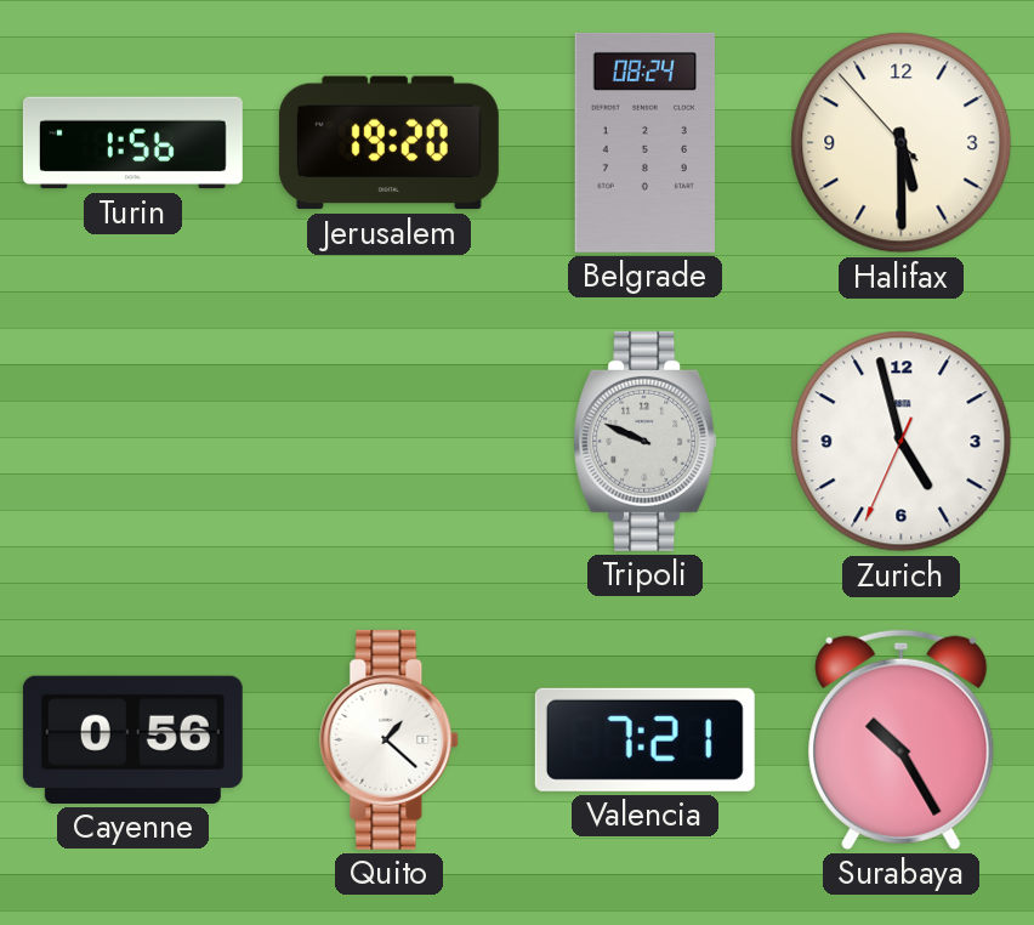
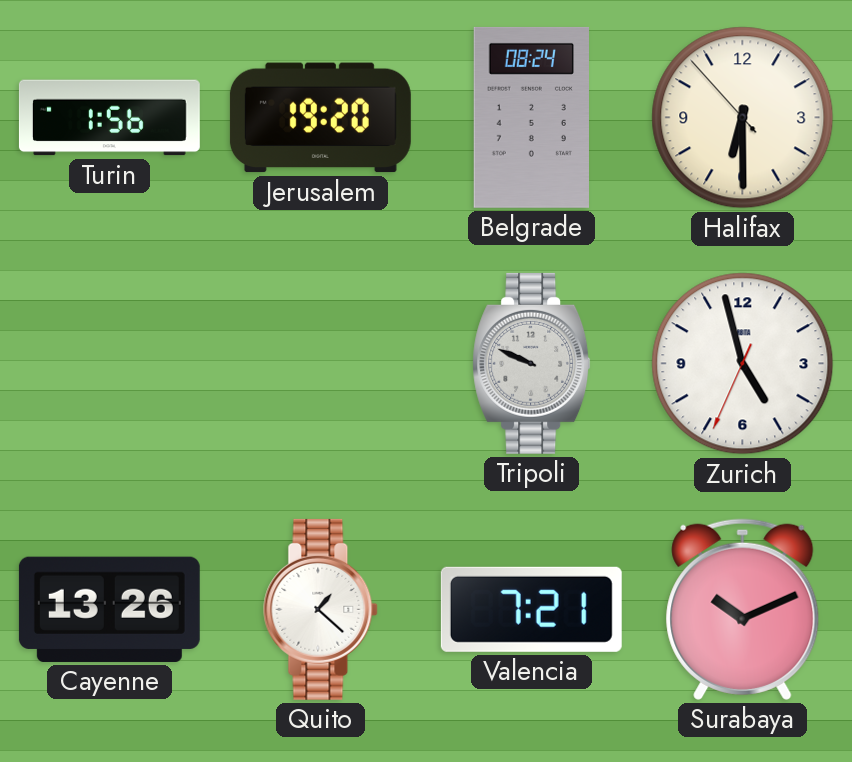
Halifax: 5:29 -> 6:29
Cayenne: 0:56 -> 13:26
Surabaya: 10:25 -> 10:11
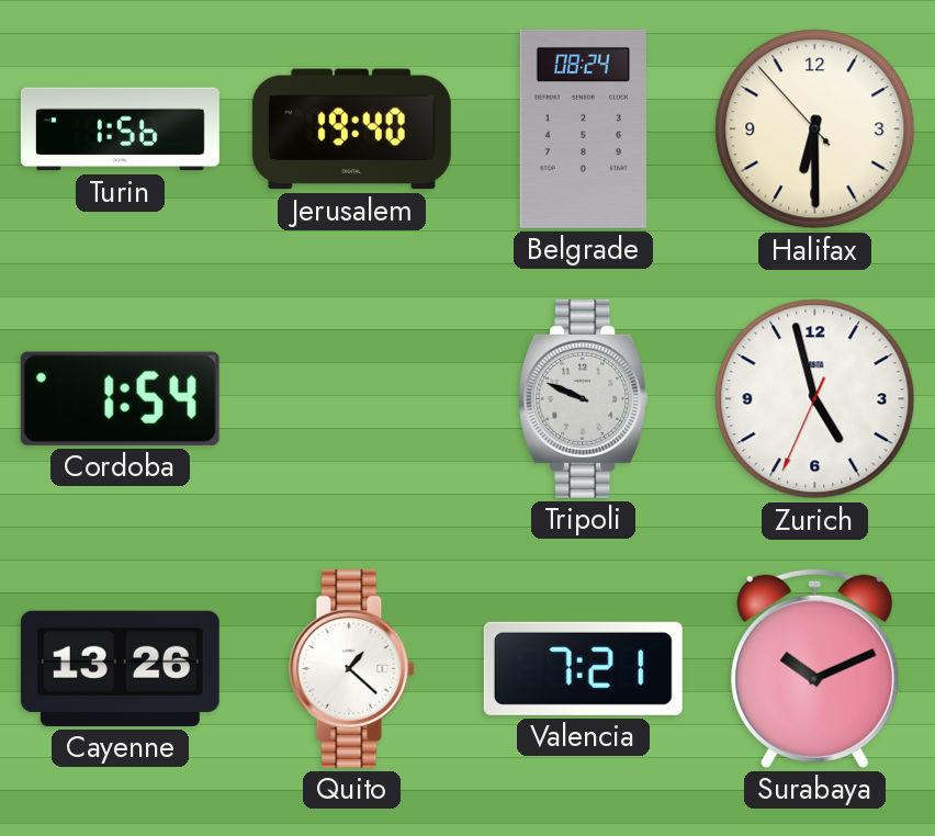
Jerusalem: 19:20 -> 19:40
Cordoba: none -> 1:54
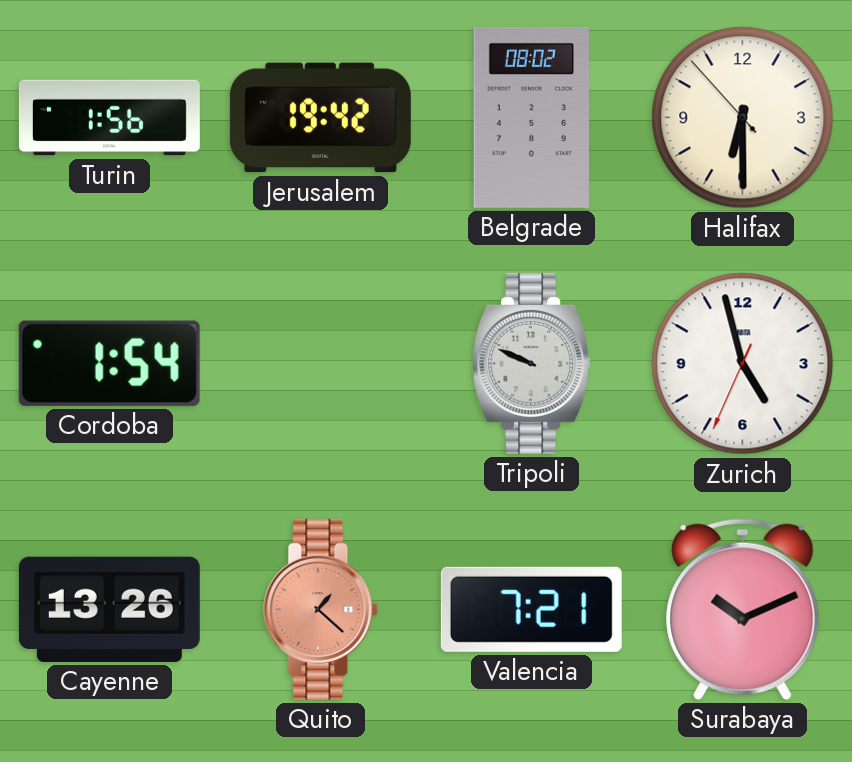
Jerusalem: 19:40 -> 19:42
Belgrade: 08:24 -> 08:02
Quito dial: white -> salmon
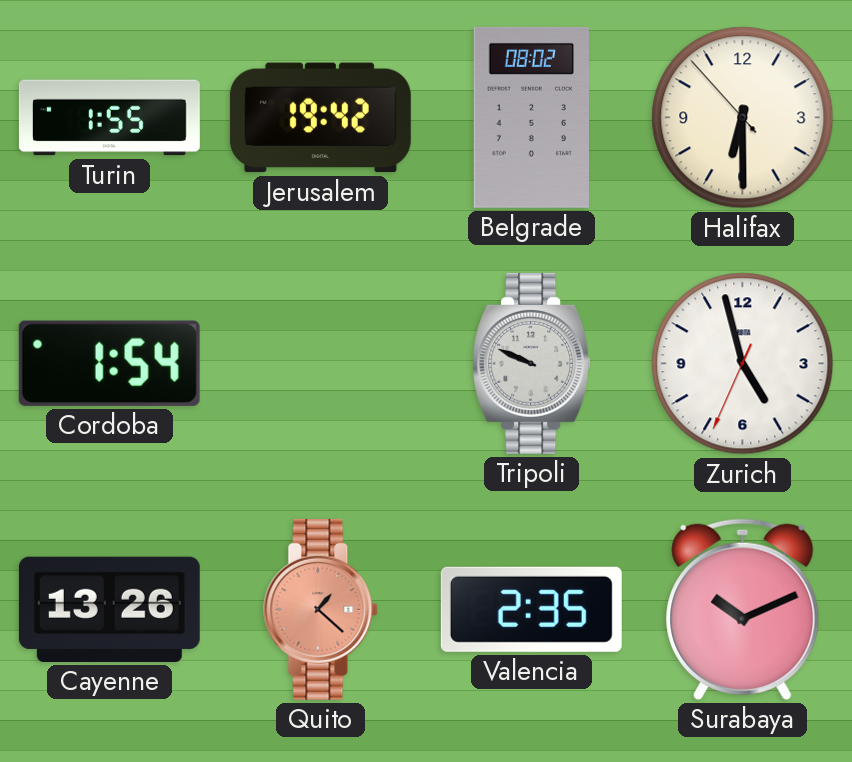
Turin: 1:56 -> 1:55
Valencia: 7:21 -> 2:35
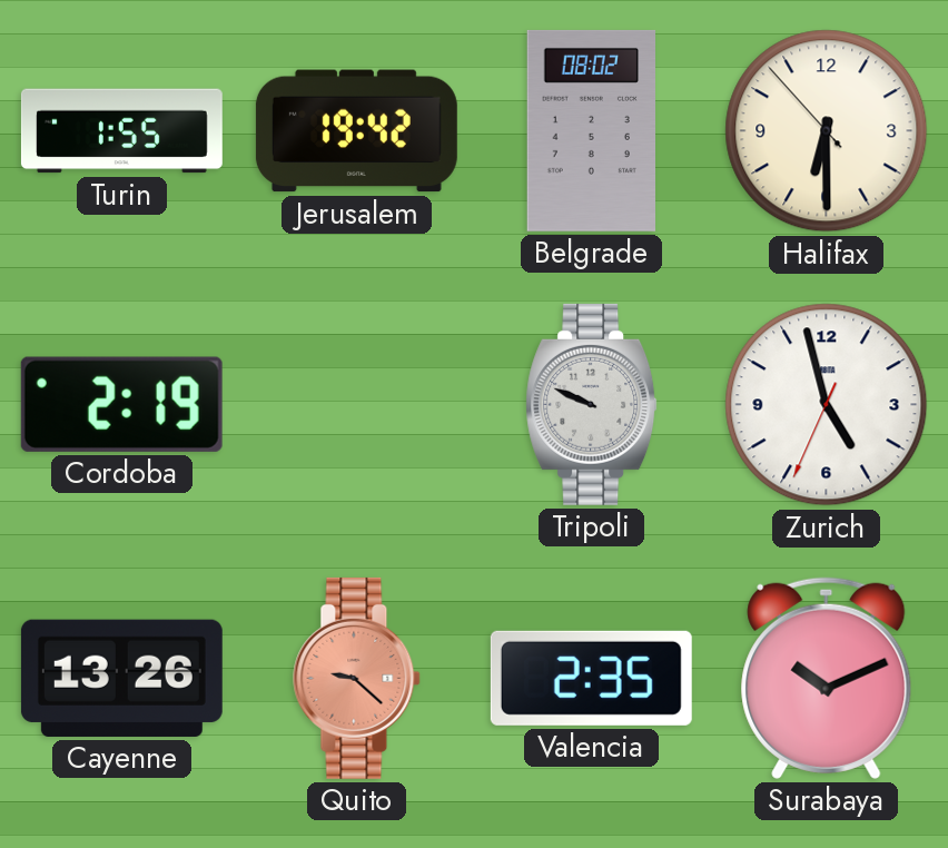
Cordoba: 1:54 -> 2:19
Quito: 1:22 -> 9:22
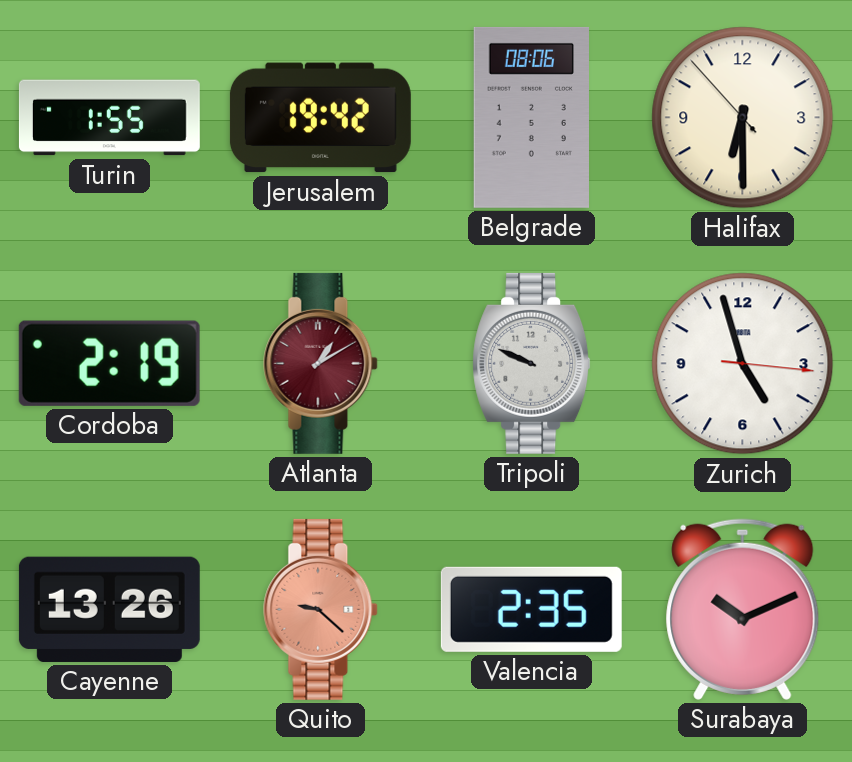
Belgrade: 08:02 -> 08:06
Atlanta: none -> 1:10
Zurich: 4:57:34 -> 4:57:16
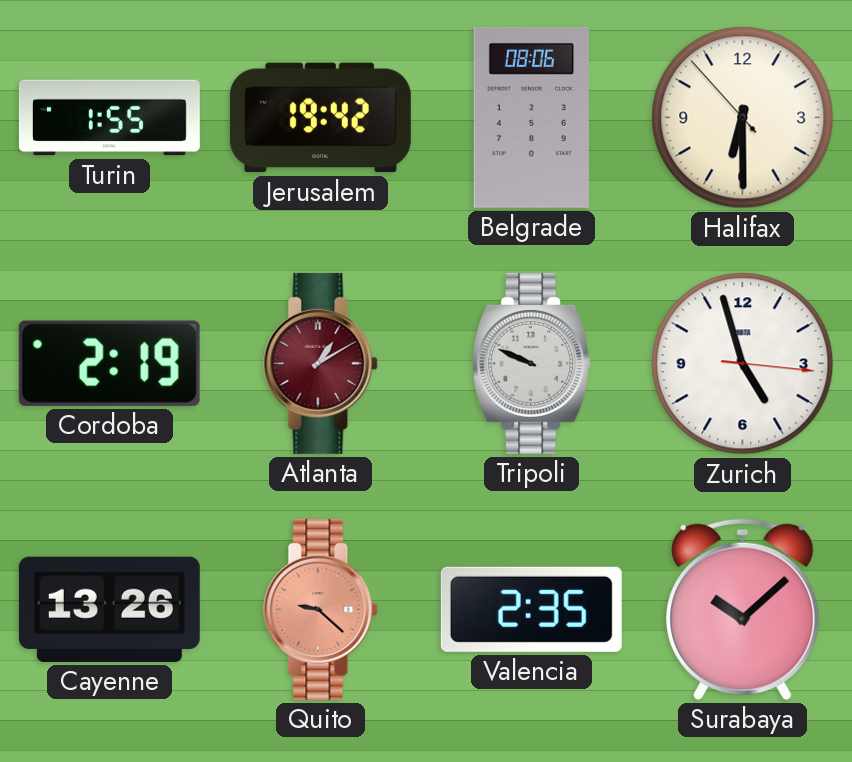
Surabaya: 10:11 -> 10:08
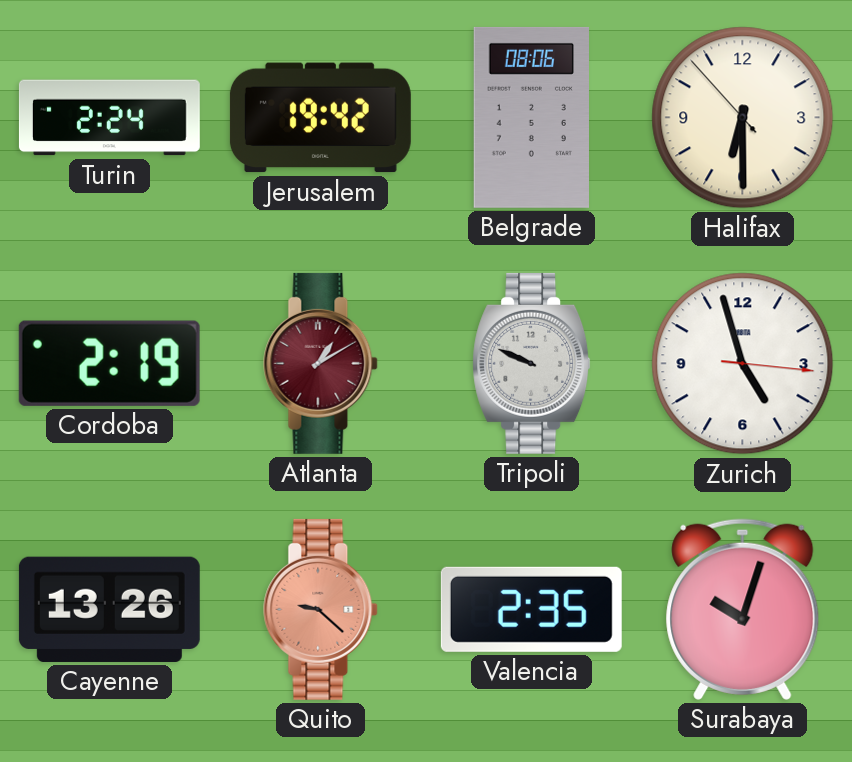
Turin: 1:55 -> 2:24
Surabaya: 10:08 -> 10:03
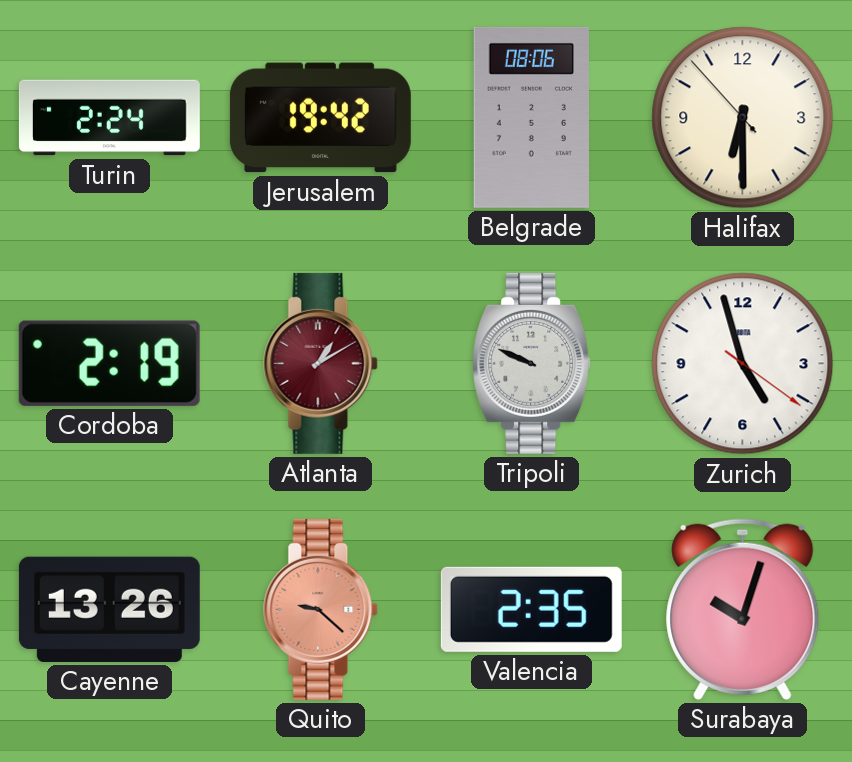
Zurich: 4:57:16 -> 4:57:21
